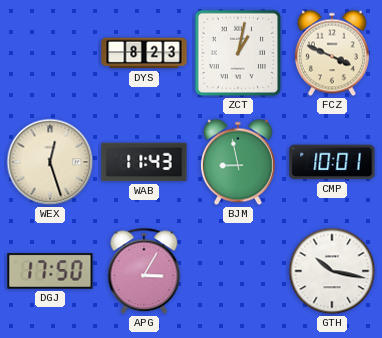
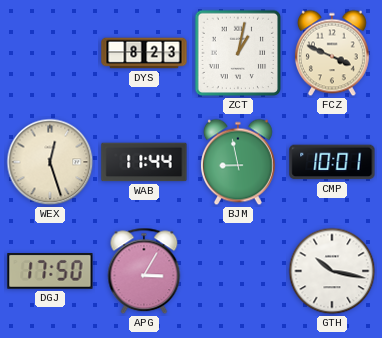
WAB: 11:43 -> 11:44
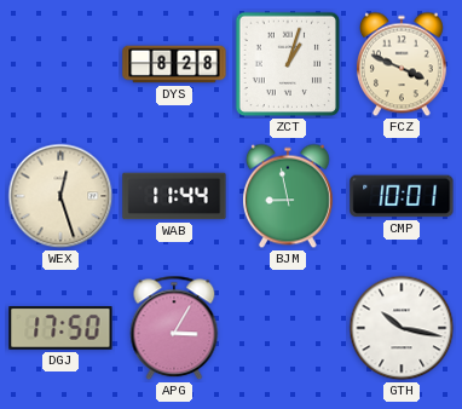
DYS: 8:23 -> 8:28
ZCT: 1:02 -> 1:03
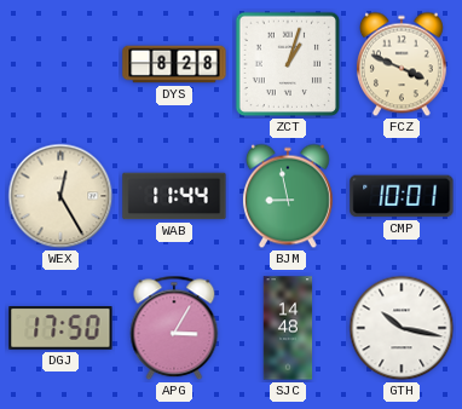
WEX: 12:27 -> 12:25
SJC: none -> 14:48
